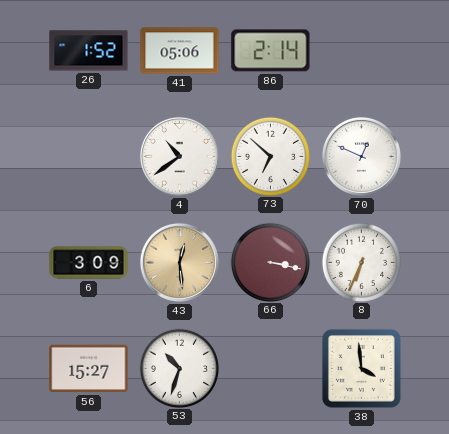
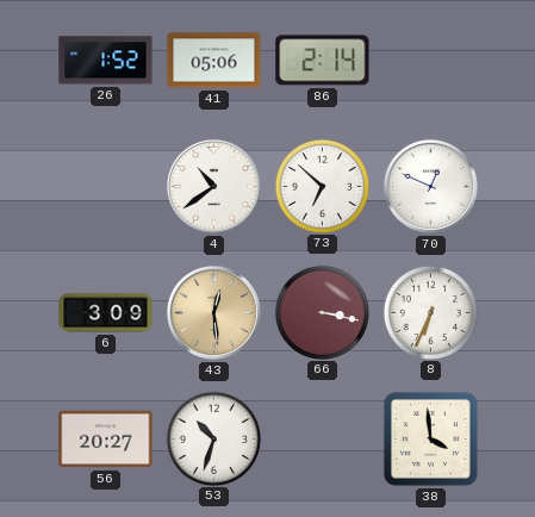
56: 15:27 -> 20:27
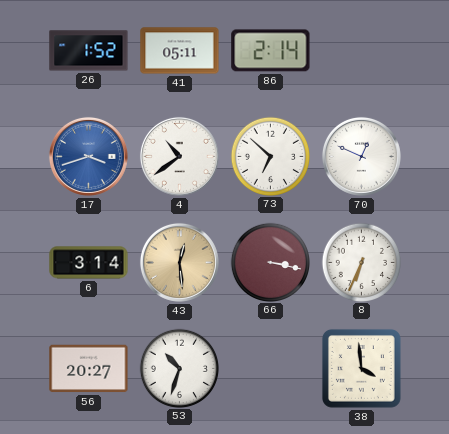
41: 05:06 -> 05:11
17: none -> 3:42
6: 3:09 -> 3:14
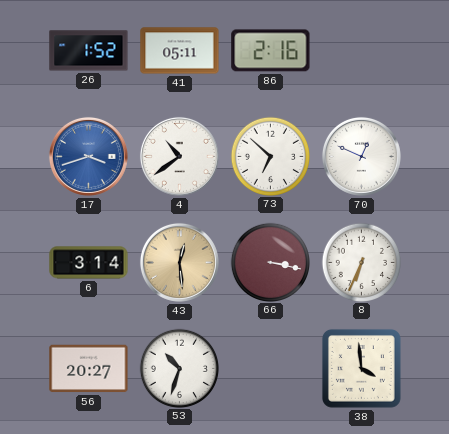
86: 2:14 -> 2:16
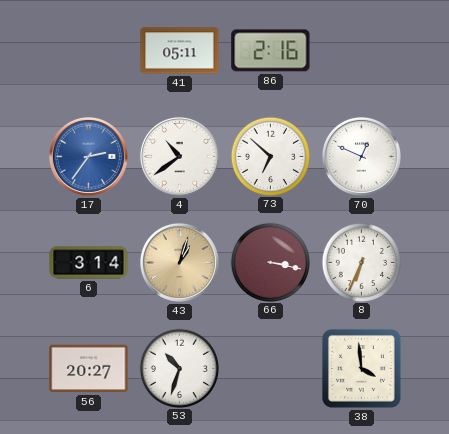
26: 1:52 -> none
17: 3:42 -> 2:36
43: 12:29 -> 1:03
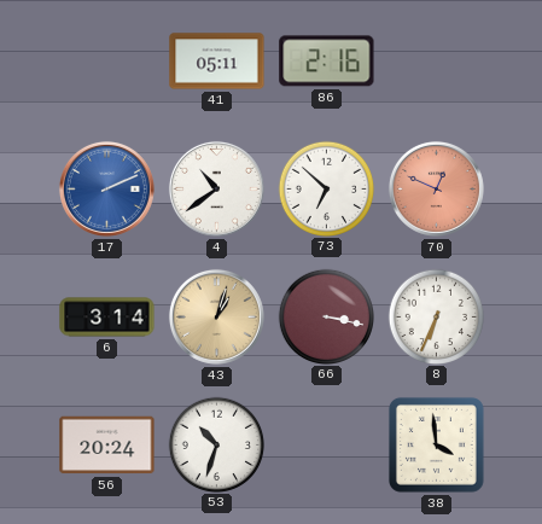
17: 2:36 -> 2:11
70 dial: white -> salmon
56: 20:27 -> 20:24
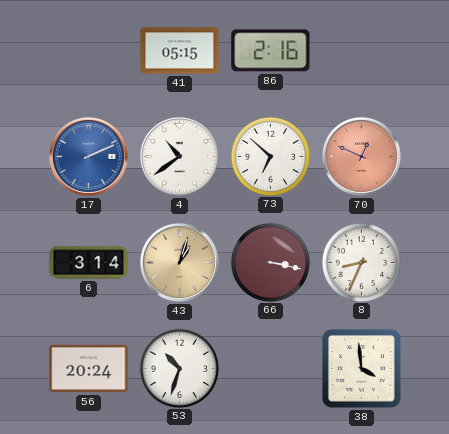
41: 05:11 -> 05:15
8: 6:34 -> 8:34
